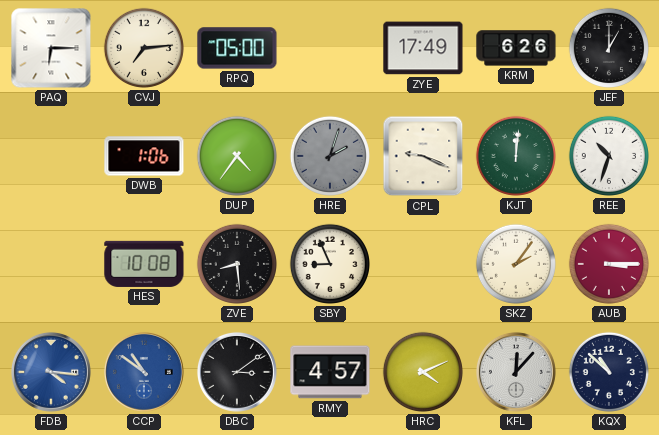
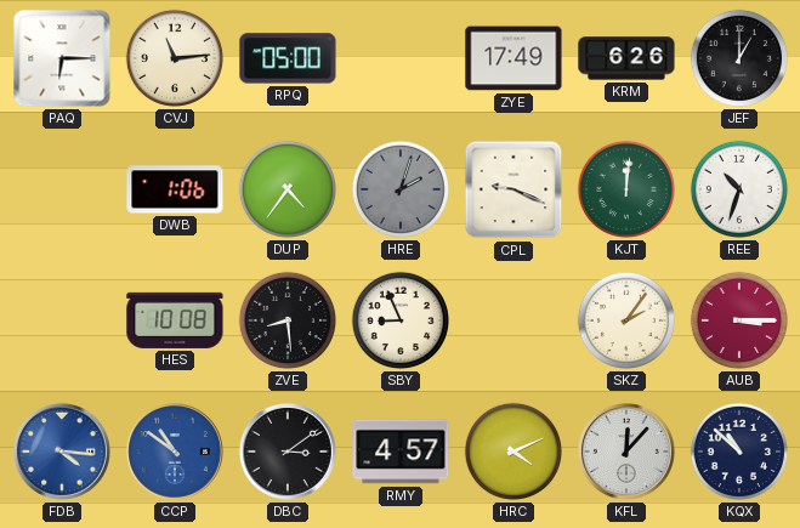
CVJ: 7:14 -> 11:14
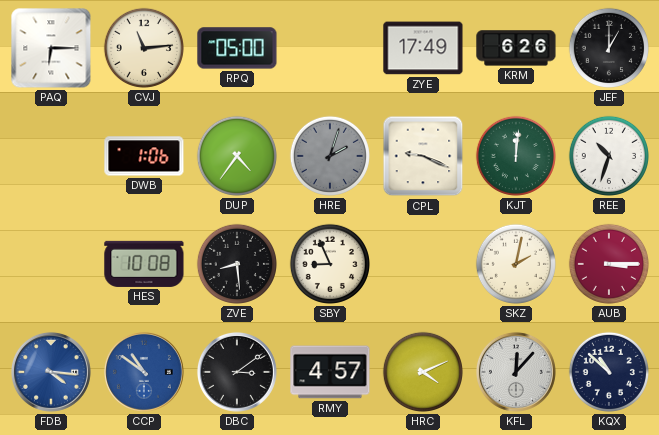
SKZ: 2:06 -> 2:02
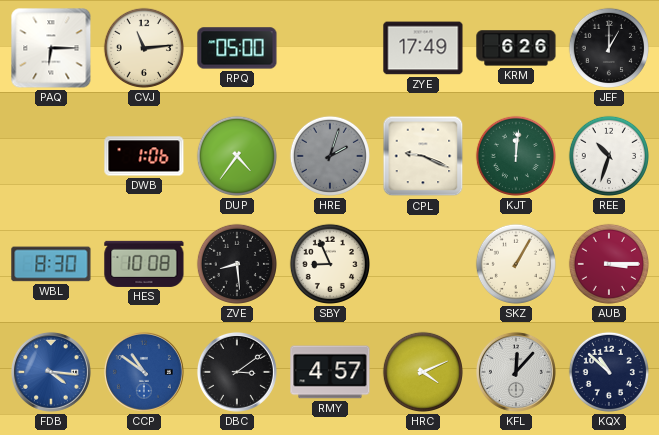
WBL: none -> 8:30
SKZ: 2:02 -> 1:05
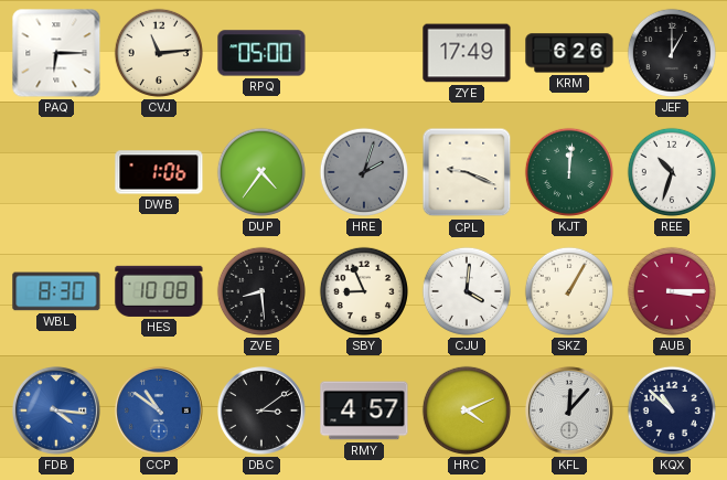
CJU: none -> 4:01
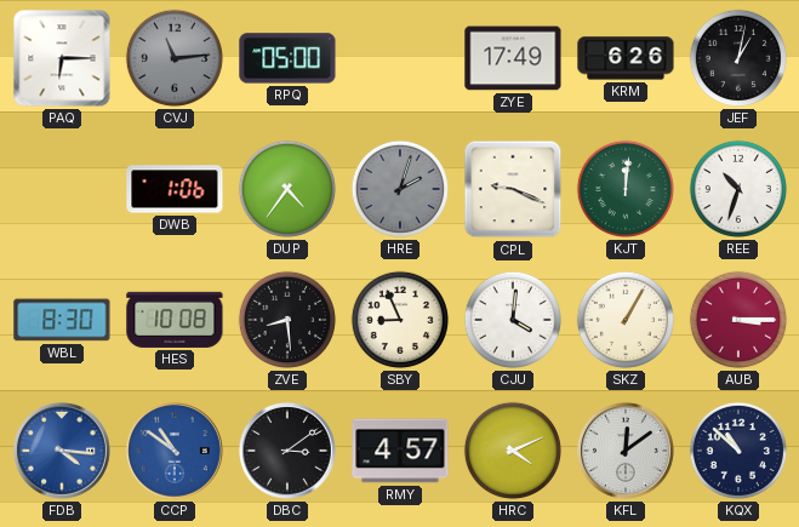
CVJ dial: cream -> grey
JEF: 1:00 -> 1:02
KFL: 12:07 -> 12:09
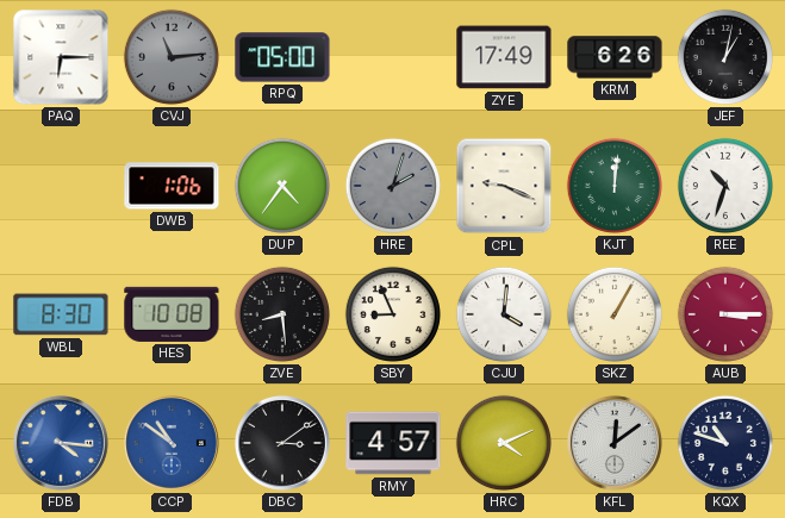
KQX: 10:52 -> 10:48
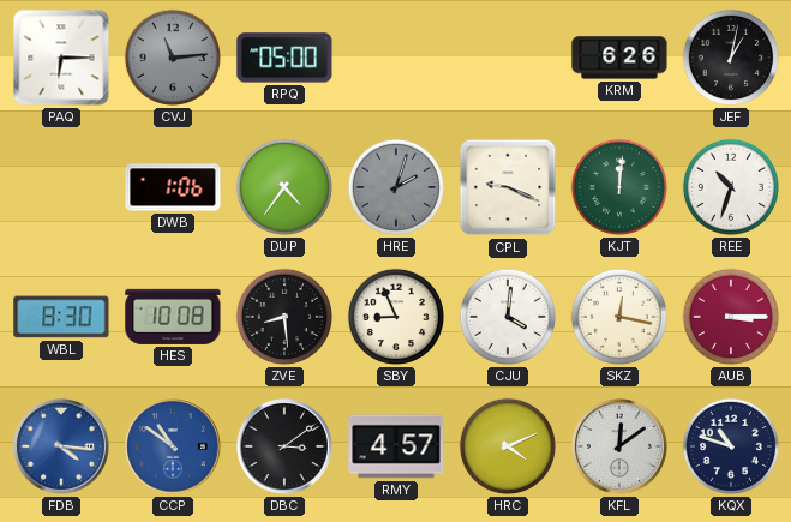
ZYE: 17:49 -> none
SKZ: 1:05 -> 12:17
